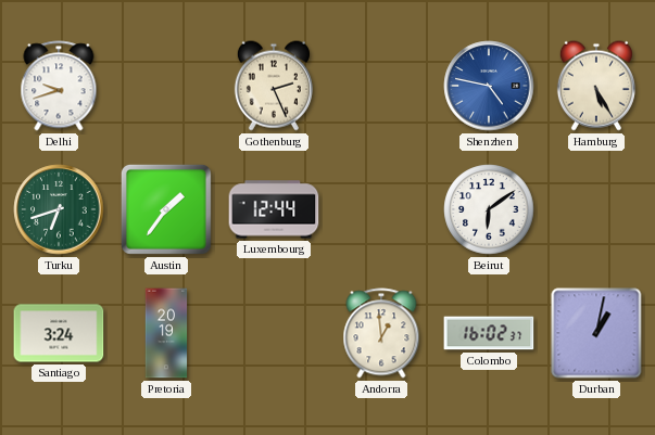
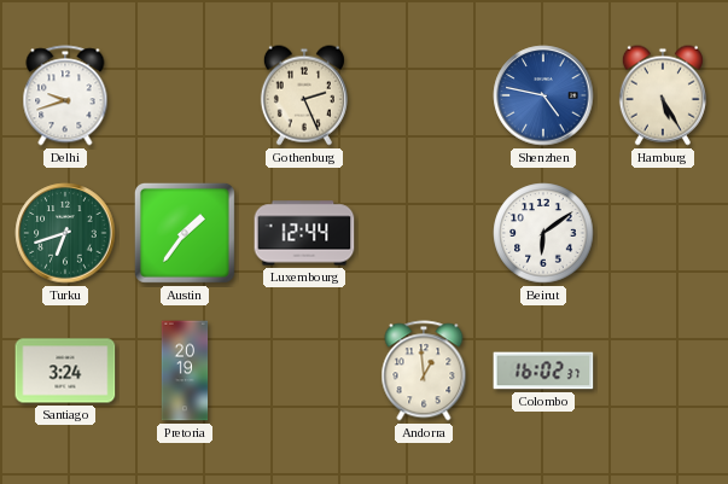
Durban: 1:02 -> none
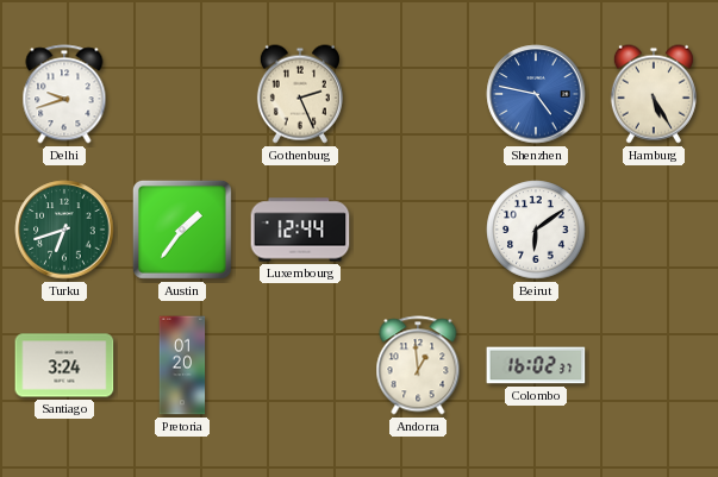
Pretoria: 20:19 -> 01:20
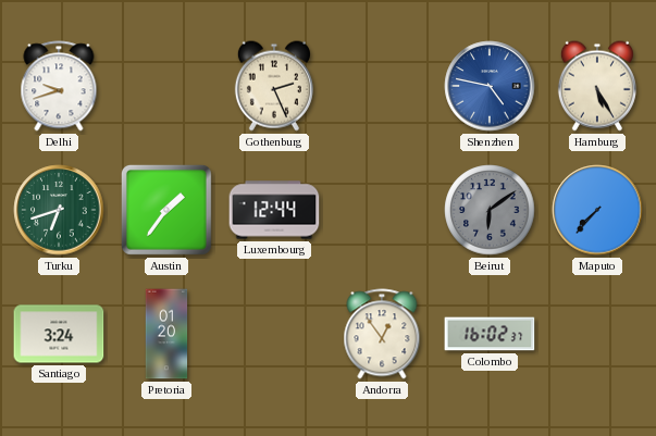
Beirut dial: white -> grey
Maputo: none -> 7:37
Andorra: 12:59 -> 12:54
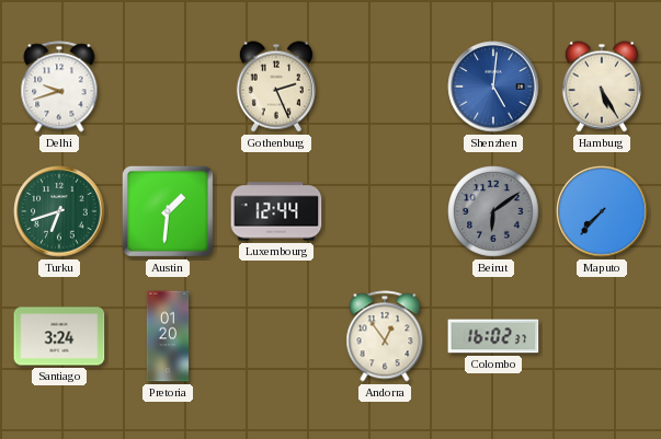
Shenzhen: 4:47 -> 5:01
Austin: 1:36 -> 1:31
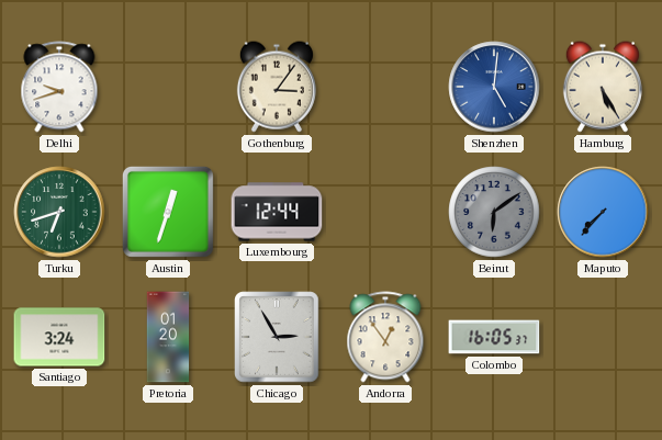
Gothenburg: 2:26 -> 3:06
Austin: 1:31 -> 12:33
Chicago: none -> 2:55
Colombo: 16:02 -> 16:05
